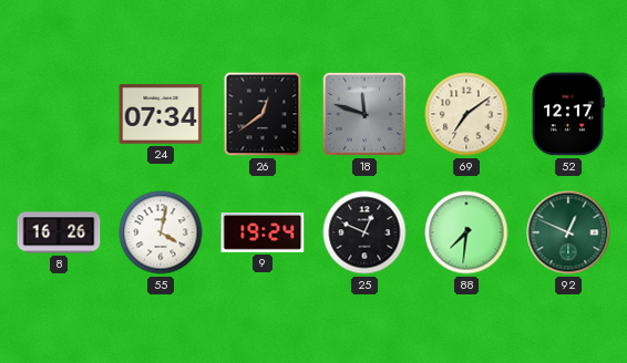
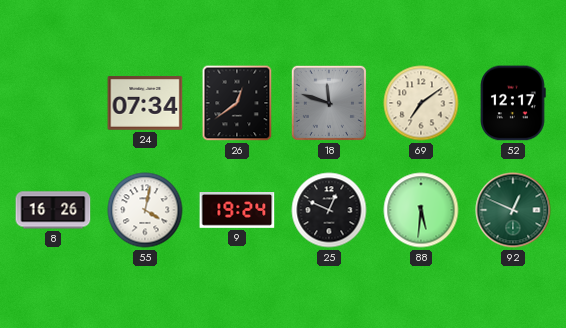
88: 7:31 -> 5:31
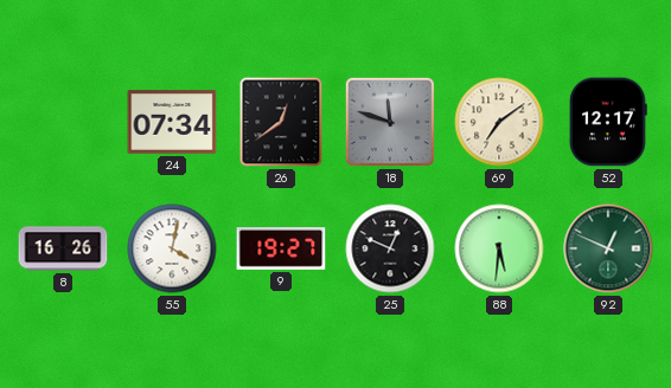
9: 19:24 -> 19:27
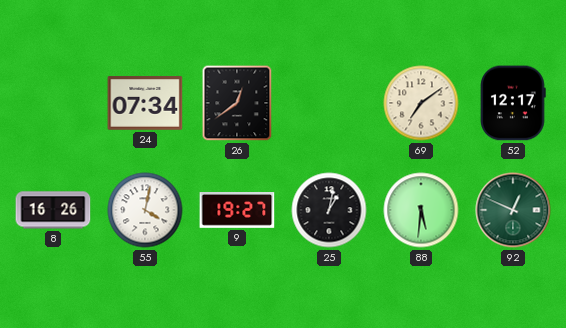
18: 11:48 -> none
25: 12:49 -> 1:02
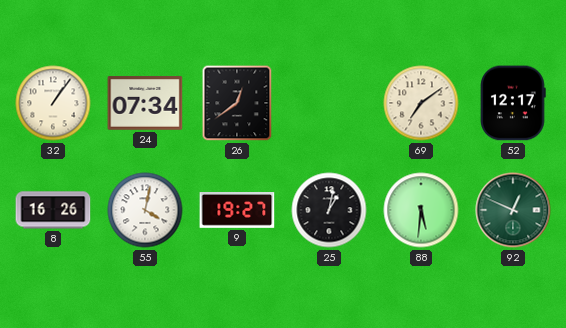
32: none -> 1:06
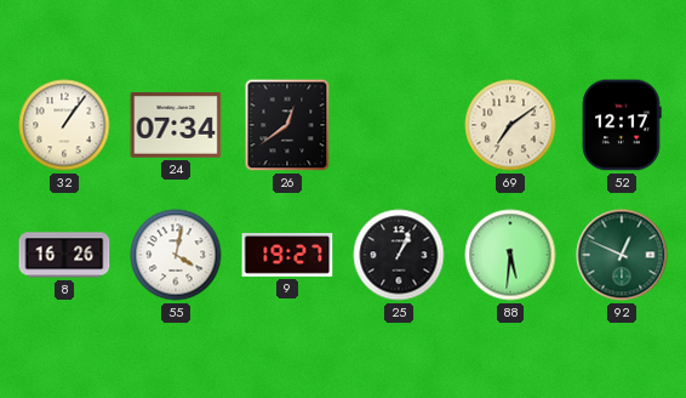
25: 1:02 -> 1:04
